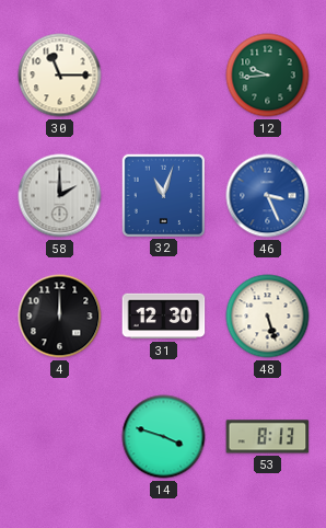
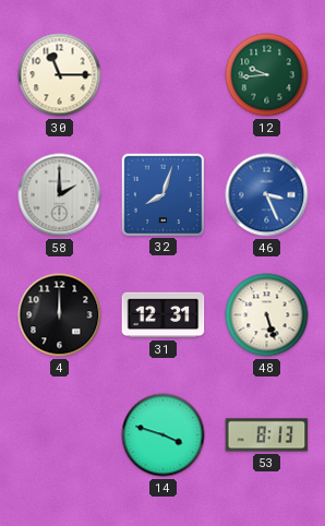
32: 11:03 -> 8:03
31: 12:30 -> 12:31
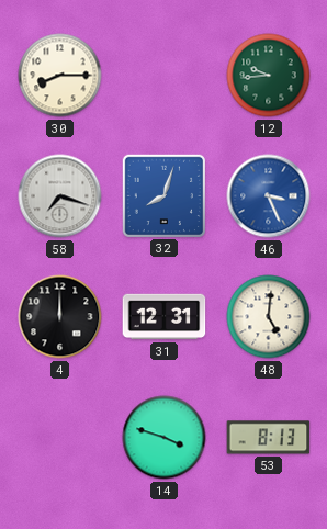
30: 11:15 -> 8:15
58: 2:00 -> 7:18
48: 5:27 -> 5:01
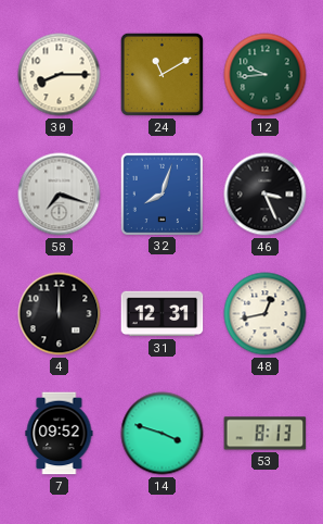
24: none -> 11:10
46 dial: blue -> black
48: 5:01 -> 12:43
7: none -> 09:52
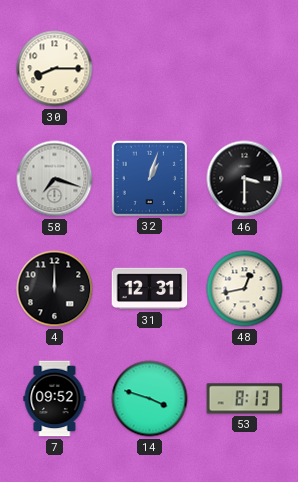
24: 11:10 -> none
12: 9:44 -> none
32: 8:03 -> 1:03
46: 3:26 -> 3:30
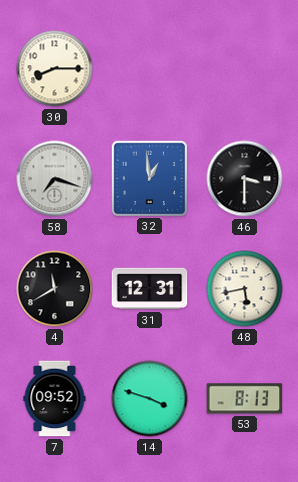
32: 1:03 -> 12:59
4: 12:00 -> 11:40
48: 12:43 -> 5:43
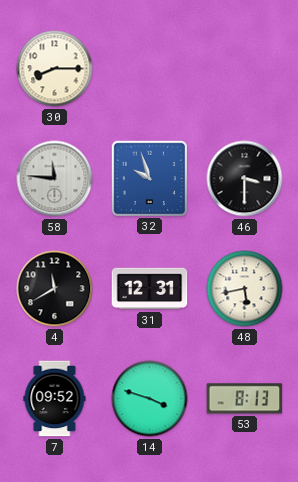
58: 7:18 -> 11:46
32: 12:59 -> 9:57
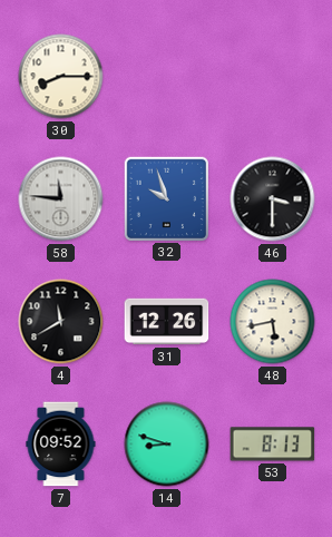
31: 12:31 -> 12:26
14: 3:48 -> 8:48
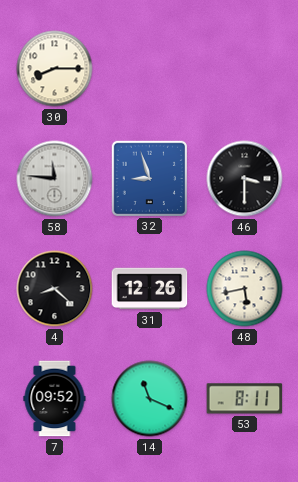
32: 9:57 -> 8:57
4: 11:40 -> 8:22
14: 8:48 -> 11:19
53: 8:13 -> 8:11
